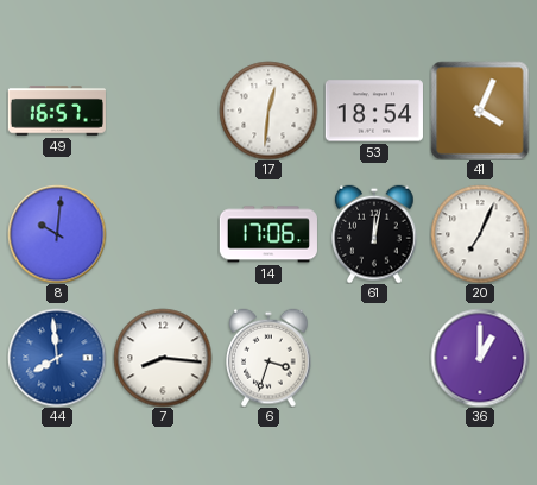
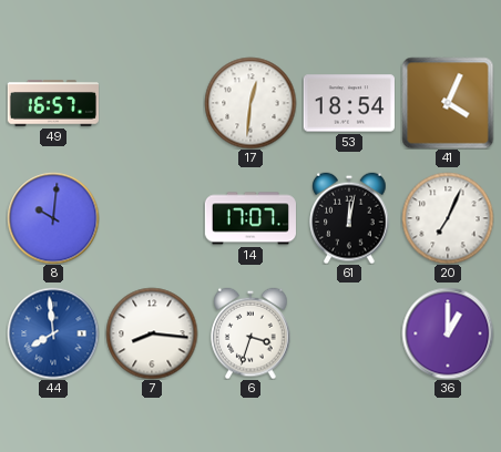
14: 17:06 -> 17:07
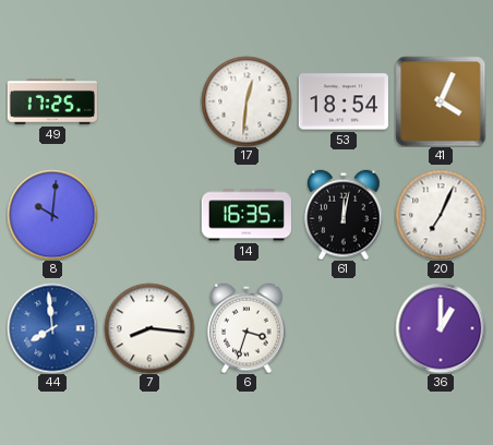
49: 16:57 -> 17:25
14: 17:07 -> 16:35
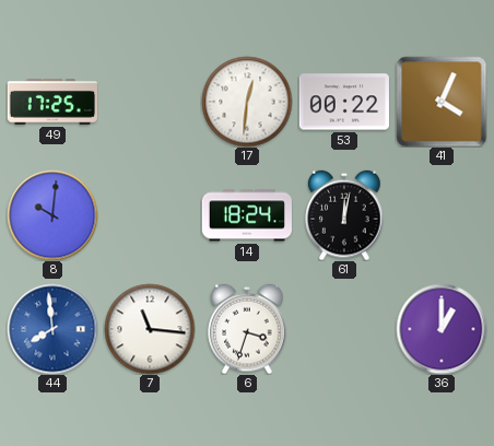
53: 18:54 -> 00:22
14: 16:35 -> 18:24
20: 7:04 -> none
7: 8:16 -> 11:16
